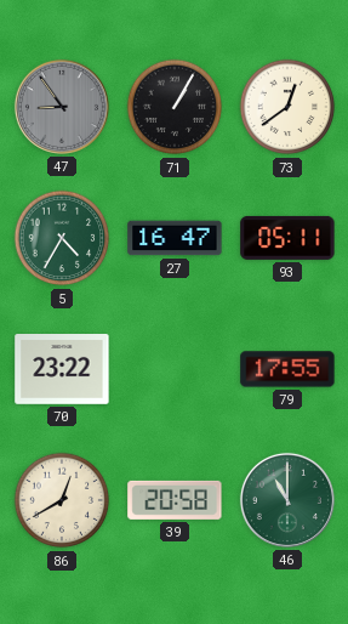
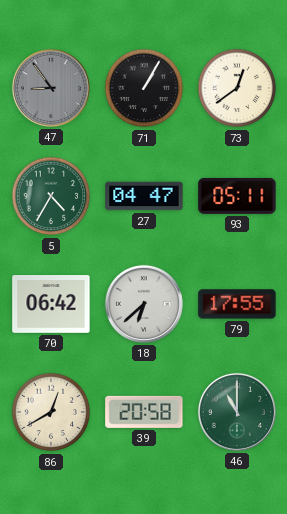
27: 16:47 -> 04:47
70: 23:22 -> 06:42
18: none -> 6:38
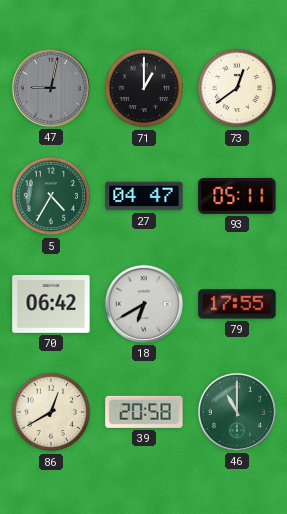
47: 8:54 -> 9:02
71: 1:05 -> 1:00
18: 6:38 -> 6:40
